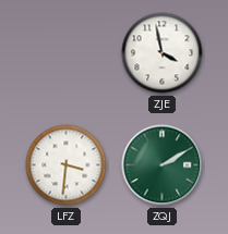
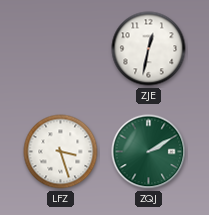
ZJE: 3:58 -> 12:32
LFZ: 3:31 -> 3:27
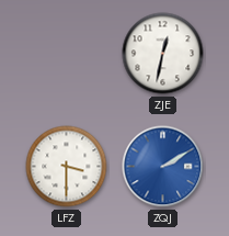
LFZ: 3:27 -> 3:30
ZQJ dial: green -> blue
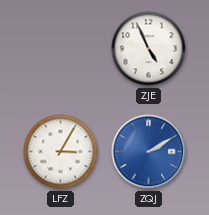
ZJE: 12:32 -> 4:56
LFZ: 3:30 -> 3:05
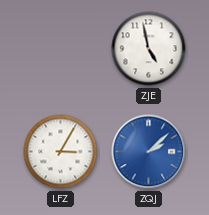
ZJE: 4:56 -> 4:58
ZQJ: 2:10 -> 2:08
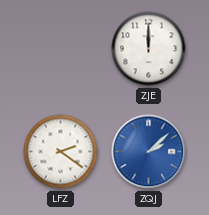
ZJE: 4:58 -> 12:00
LFZ: 3:05 -> 2:21
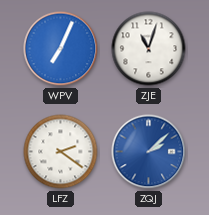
WPV: none -> 7:04
ZJE: 12:00 -> 11:03
